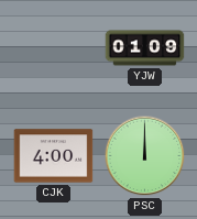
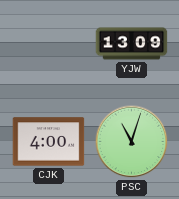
YJW: 01:09 -> 13:09
PSC: 12:00 -> 11:03
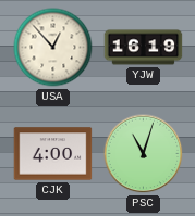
USA: none -> 12:53
YJW: 13:09 -> 16:19
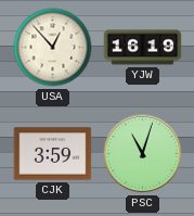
CJK: 4:00 -> 3:59
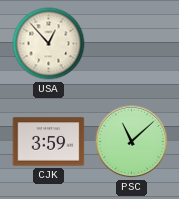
YJW: 16:19 -> none
PSC: 11:03 -> 11:08
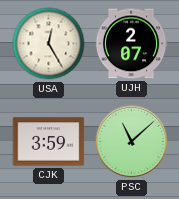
USA: 12:53 -> 12:25
UJH: none -> 2:07
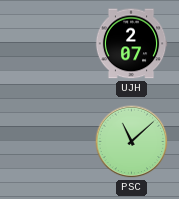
USA: 12:25 -> none
CJK: 3:59 -> none
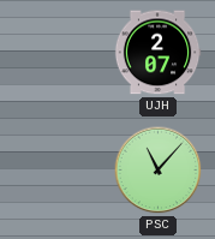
PSC: 11:08 -> 11:07
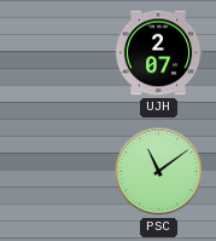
PSC: 11:07 -> 11:09
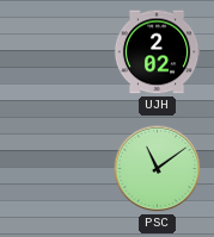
UJH: 2:07 -> 2:02
